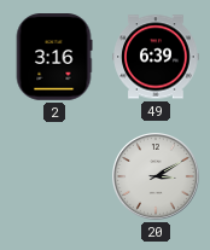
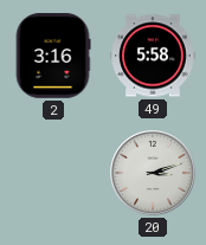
49: 6:39 -> 5:58
20: 3:10 -> 3:12
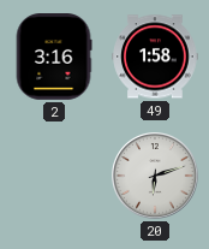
49: 5:58 -> 1:58
20: 3:12 -> 6:12
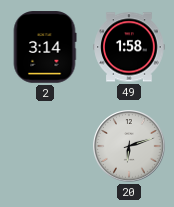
2: 3:16 -> 3:14
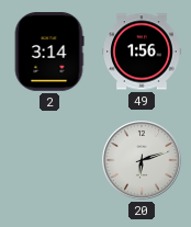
49: 1:58 -> 1:56
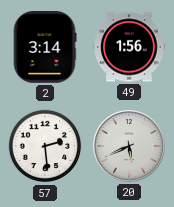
57: none -> 2:29
20: 6:12 -> 5:41
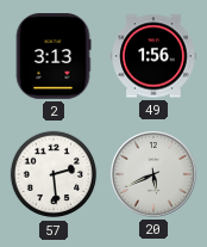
2: 3:14 -> 3:13
